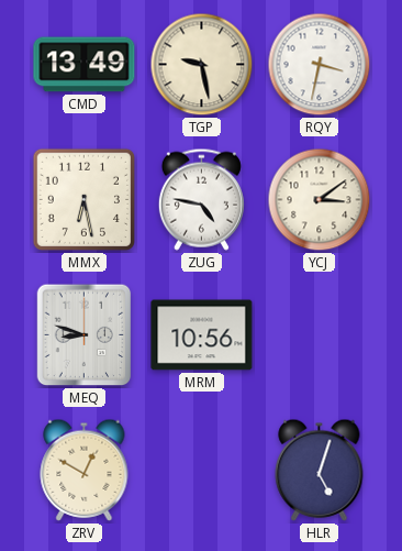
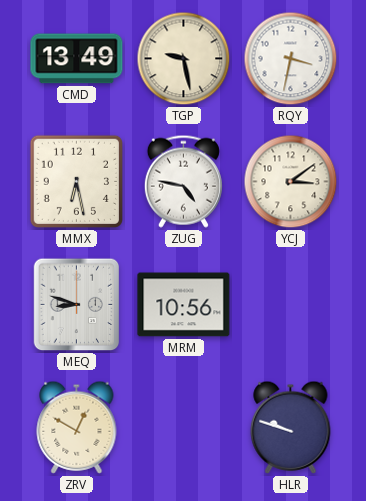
HLR: 5:03 -> 9:48
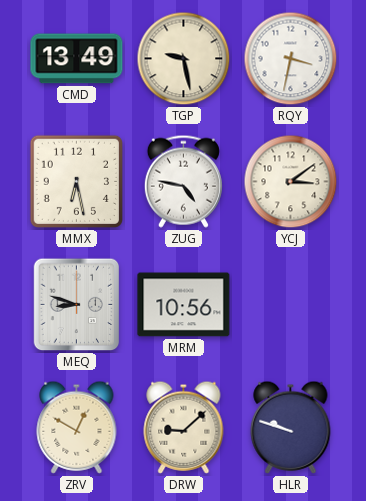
DRW: none -> 9:08
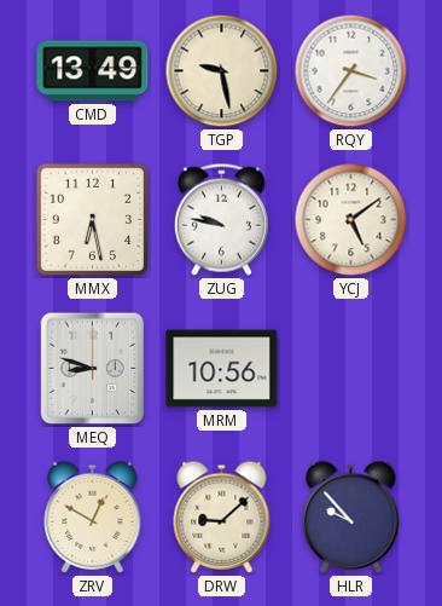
RQY: 3:32 -> 3:36
ZUG: 4:47 -> 9:47
YCJ: 3:09 -> 5:09
HLR: 9:48 -> 9:53
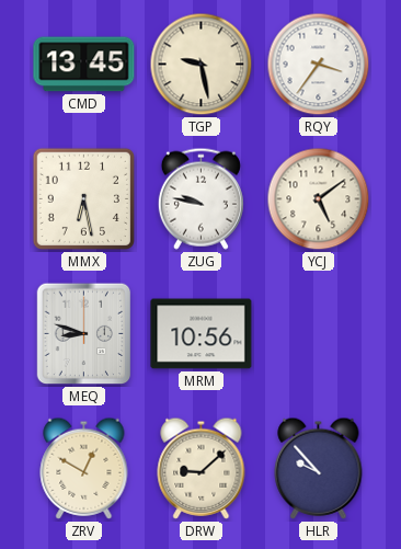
CMD: 13:49 -> 13:45
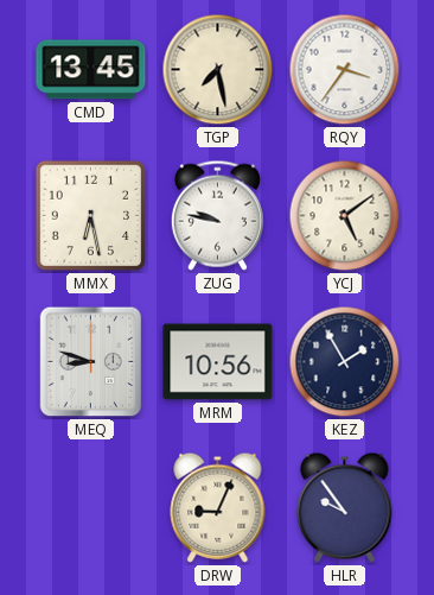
TGP: 9:28 -> 7:28
KEZ: none -> 1:55
ZRV: 12:50 -> none
DRW: 9:08 -> 9:04
HLR: 9:53 -> 9:54
